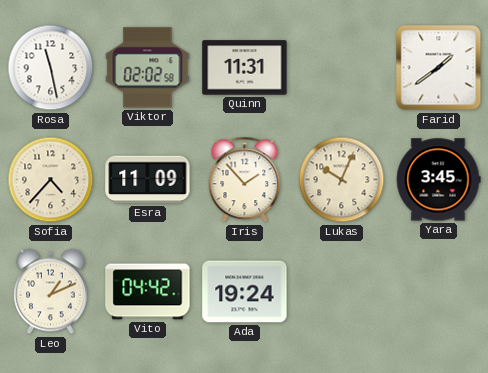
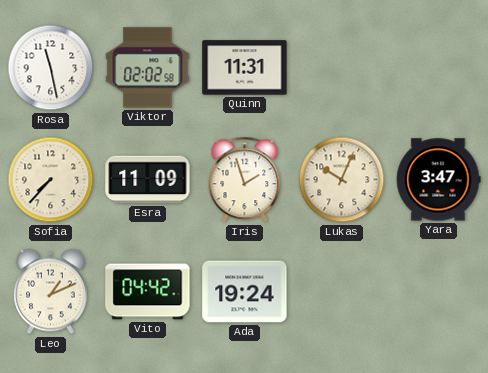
Farid: 1:39 -> none
Sofia: 4:37 -> 7:37
Iris: 1:53 -> 1:57
Yara: 3:45 -> 3:47
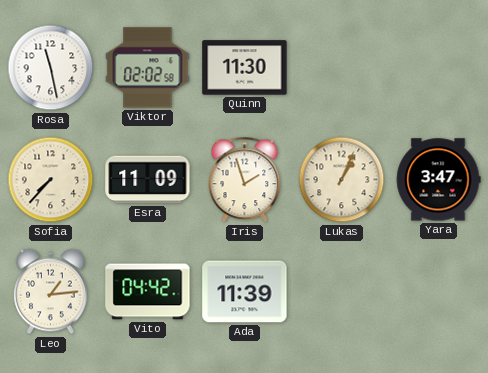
Quinn: 11:31 -> 11:30
Lukas: 10:04 -> 1:04
Leo: 1:11 -> 1:14
Ada: 19:24 -> 11:39
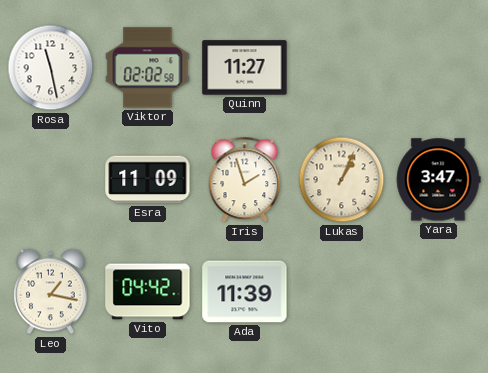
Quinn: 11:30 -> 11:27
Sofia: 7:37 -> none
Leo: 1:14 -> 1:17
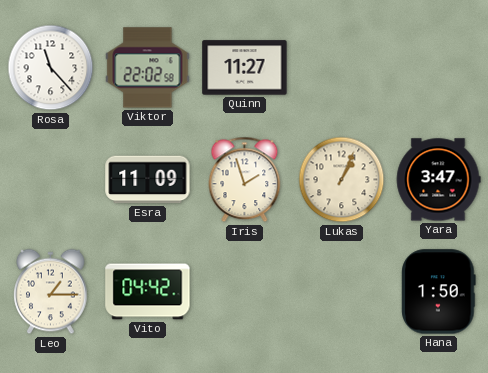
Rosa: 11:28 -> 11:23
Viktor: 02:02 -> 22:02
Leo: 1:17 -> 1:15
Ada: 11:39 -> none
Hana: none -> 1:50
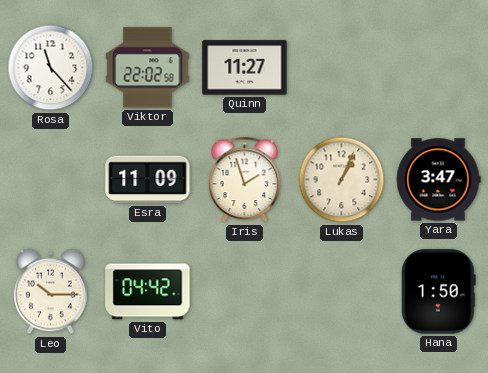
Leo: 1:15 -> 10:15
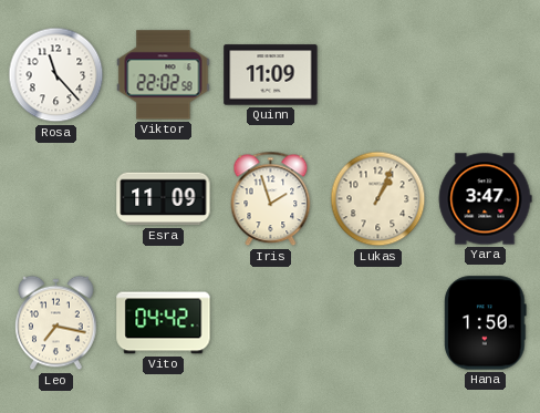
Quinn: 11:27 -> 11:09
Leo: 10:15 -> 7:17
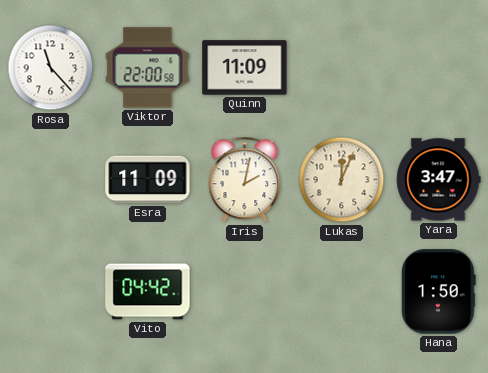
Viktor: 22:02 -> 22:00
Iris: 1:57 -> 2:02
Lukas: 1:04 -> 12:04
Leo: 7:17 -> none
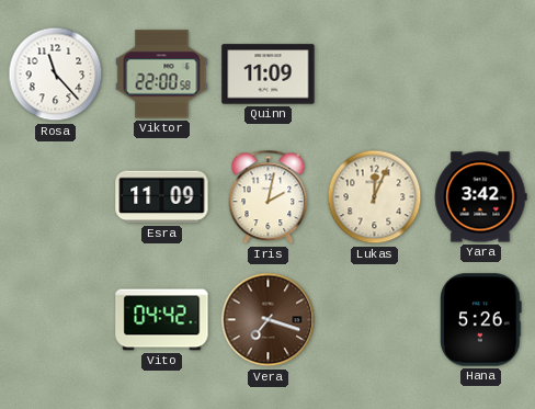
Yara: 3:47 -> 3:42
Vera: none -> 7:18
Hana: 1:50 -> 5:26
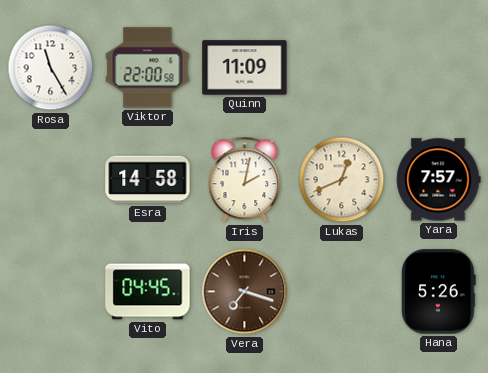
Rosa: 11:23 -> 11:25
Esra: 11:09 -> 14:58
Lukas: 12:04 -> 12:41
Yara: 3:42 -> 7:57
Vito: 04:42 -> 04:45
